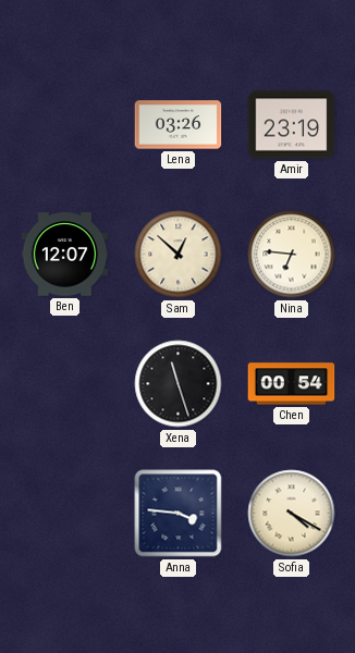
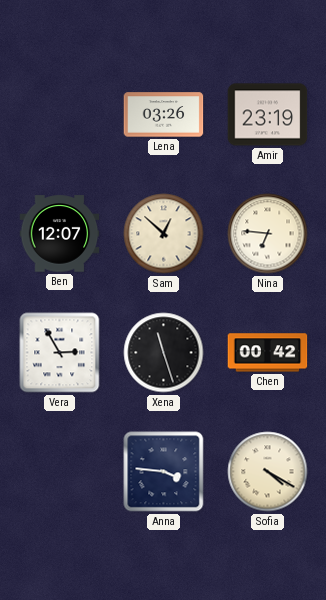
Vera: none -> 2:55
Chen: 00:54 -> 00:42
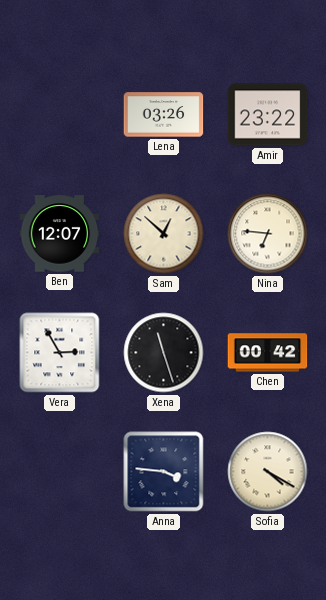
Amir: 23:19 -> 23:22
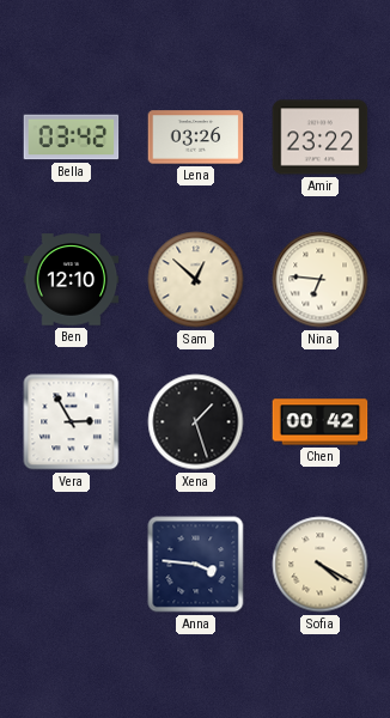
Bella: none -> 03:42
Ben: 12:07 -> 12:10
Xena: 11:27 -> 1:27
